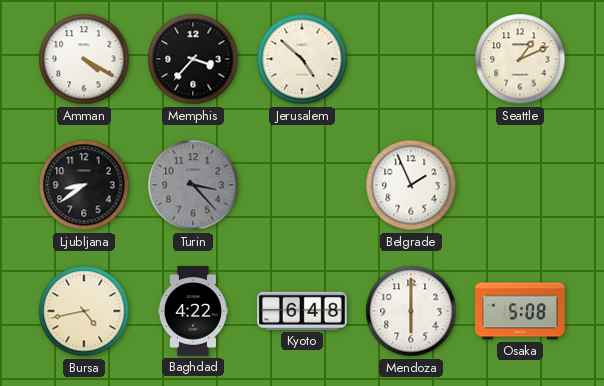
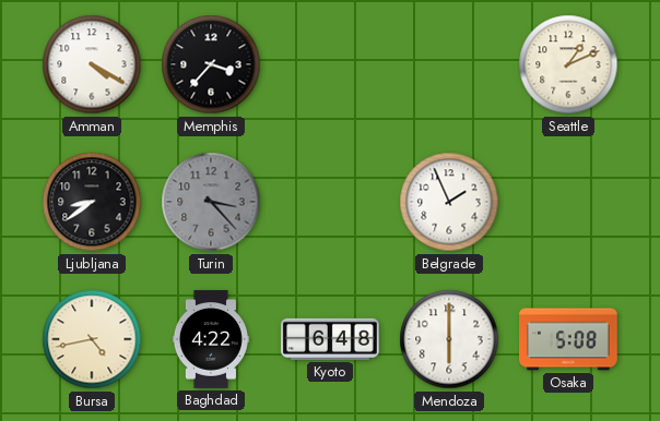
Jerusalem: 4:52 -> none
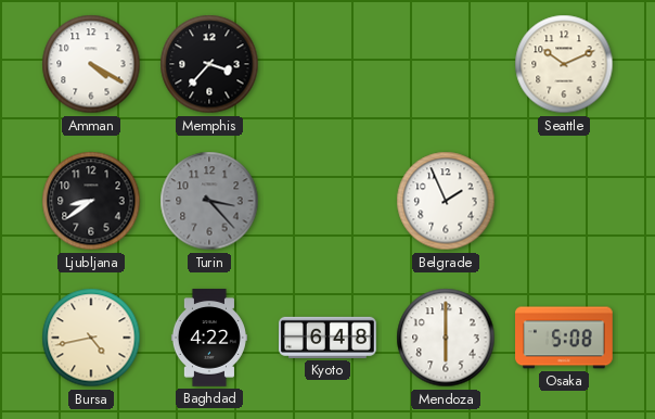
Seattle: 1:11 -> 10:11
